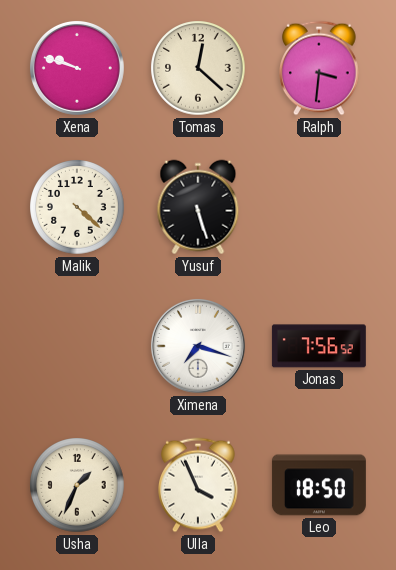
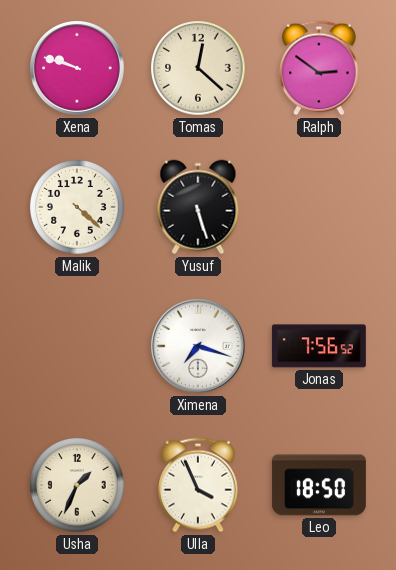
Ralph: 3:31 -> 2:51
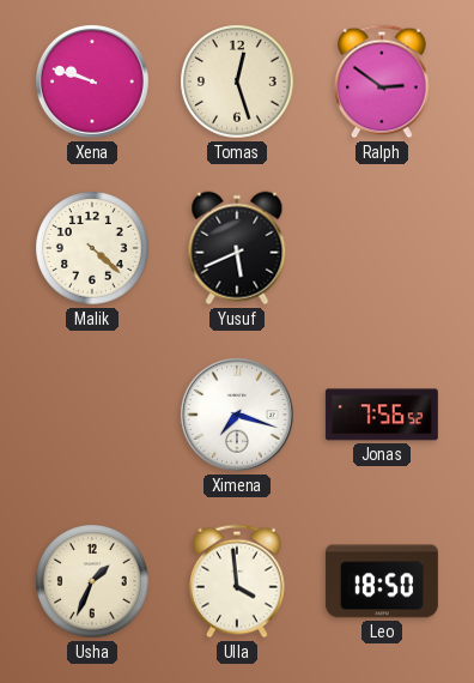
Tomas: 12:22 -> 12:27
Yusuf: 5:27 -> 5:41
Ulla: 3:56 -> 3:59
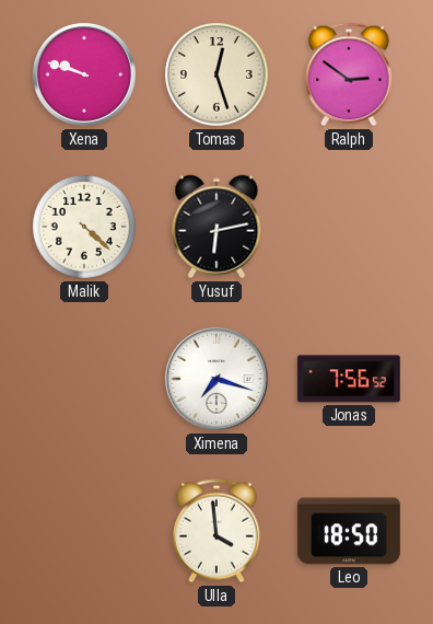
Yusuf: 5:41 -> 6:13
Usha: 1:34 -> none
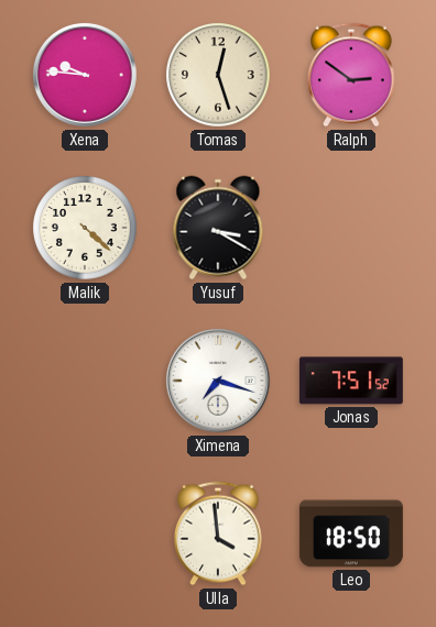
Xena: 9:48 -> 9:46
Yusuf: 6:13 -> 3:20
Jonas: 7:56 -> 7:51
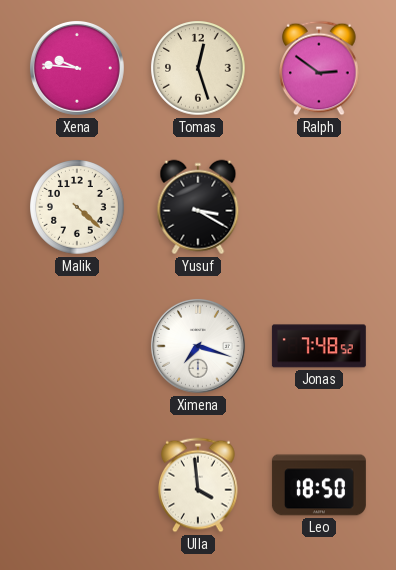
Jonas: 7:51 -> 7:48
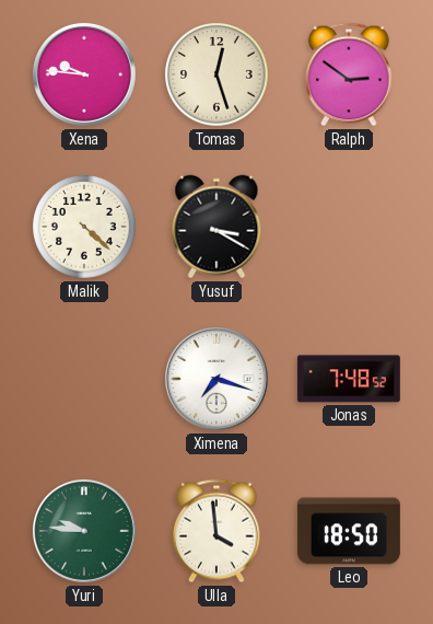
Yuri: none -> 9:46
